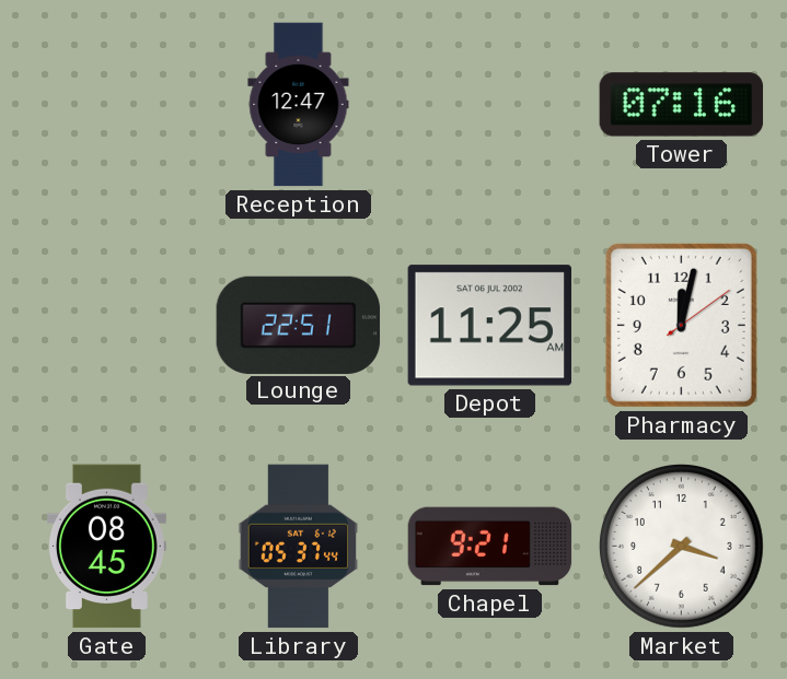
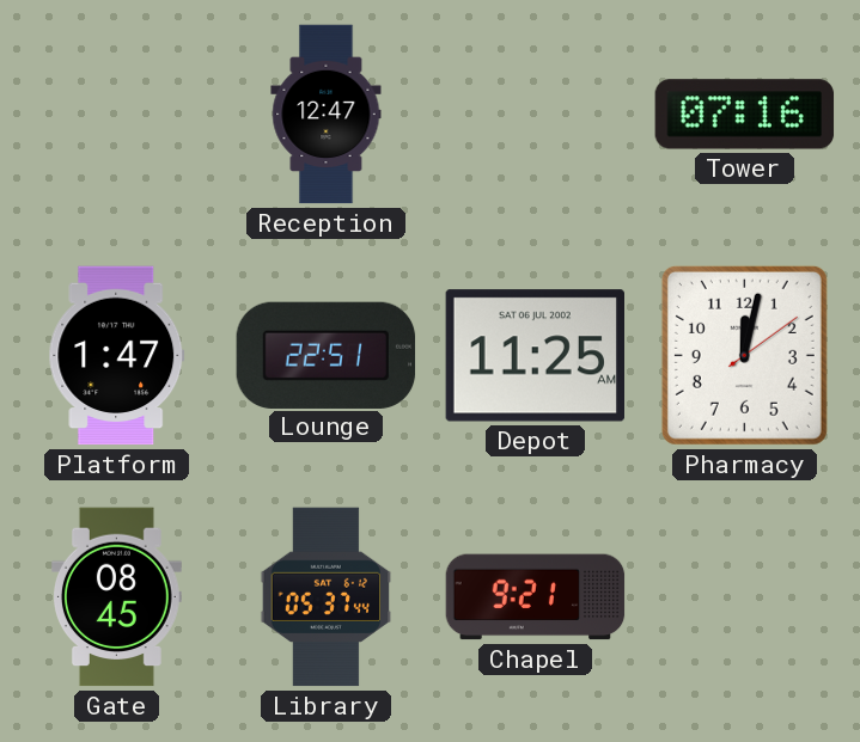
Platform: none -> 1:47
Market: 3:38 -> none
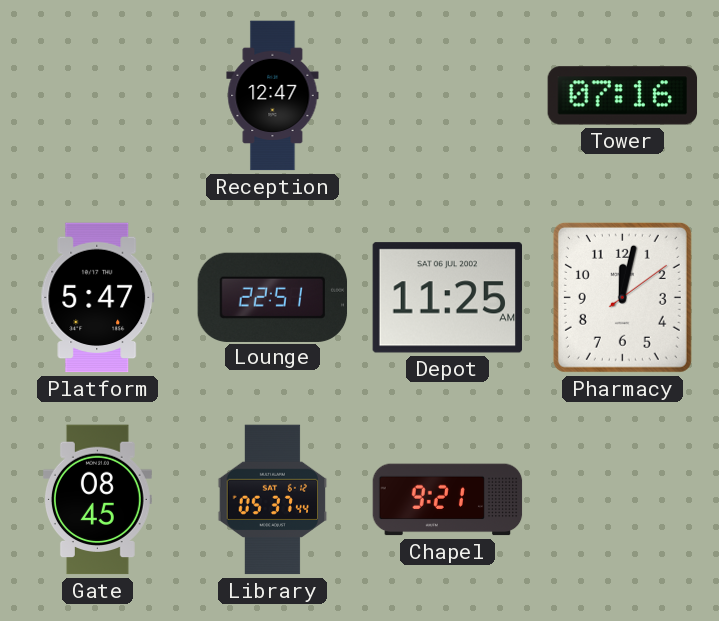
Platform: 1:47 -> 5:47
